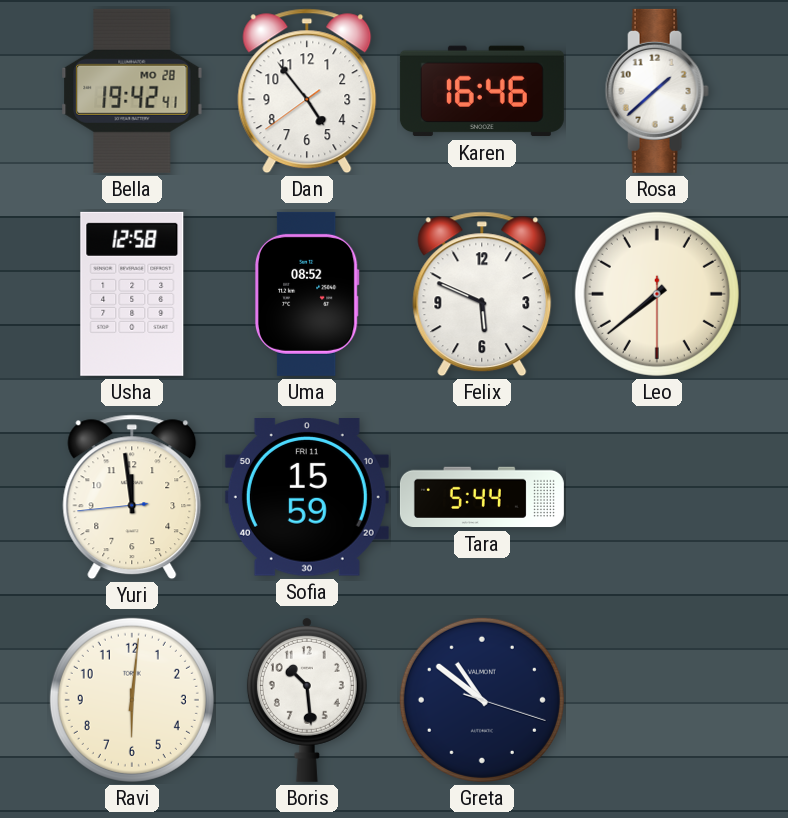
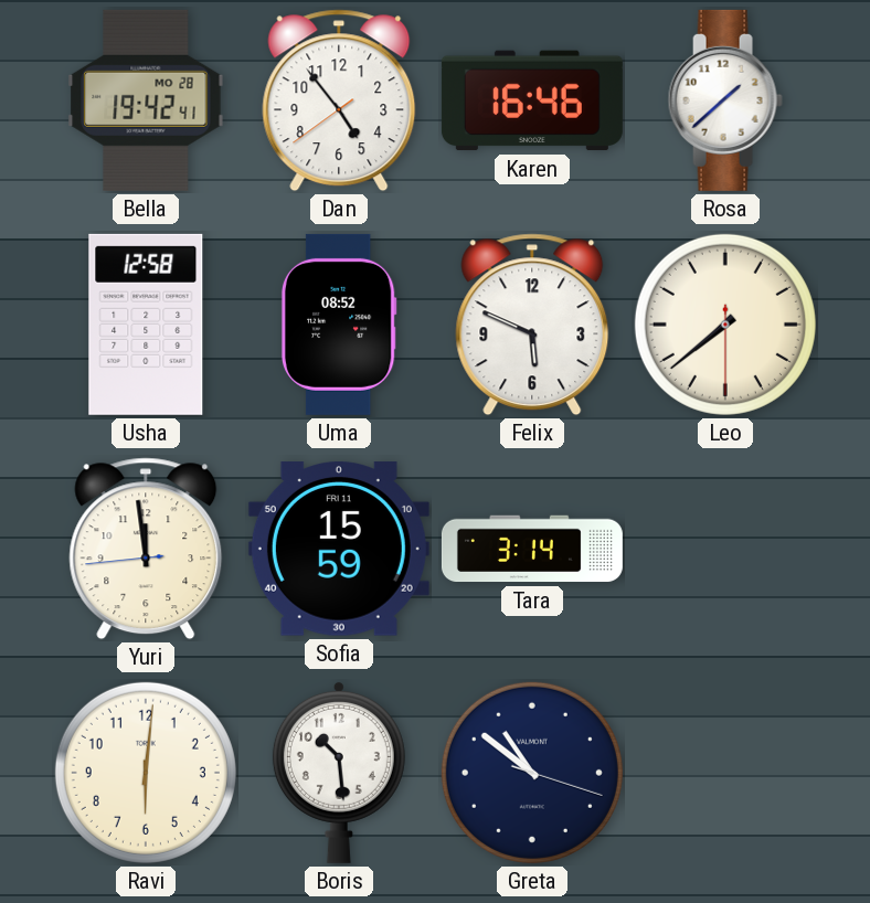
Tara: 5:44 -> 3:14
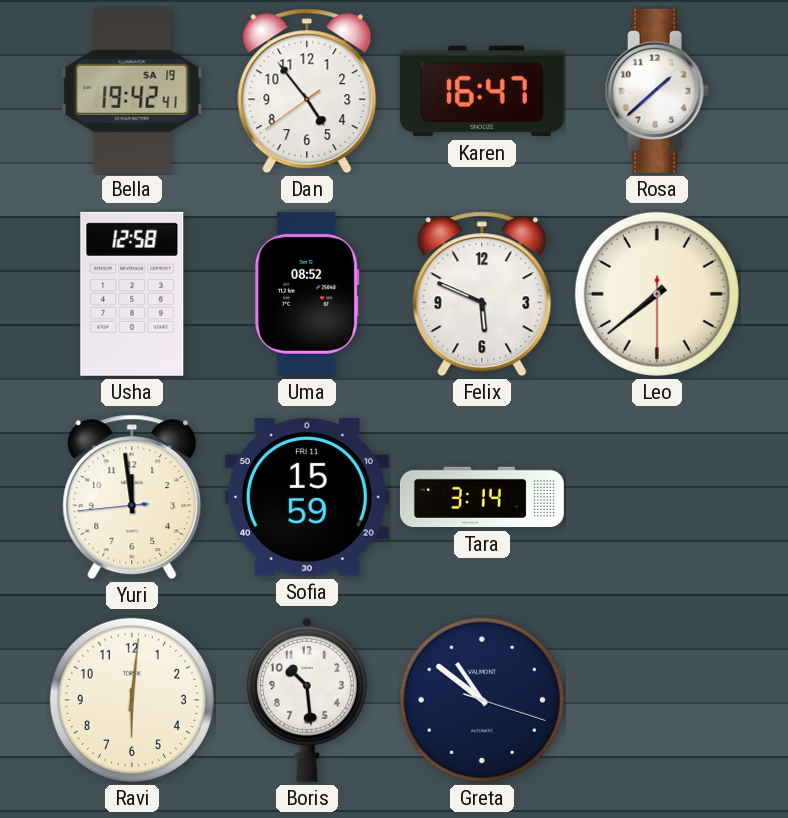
Bella date: MO 28 -> SA 19
Karen: 16:46 -> 16:47
